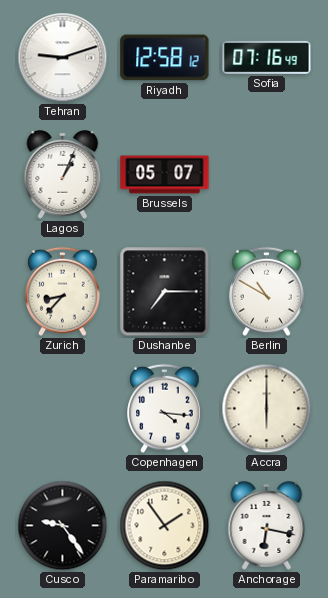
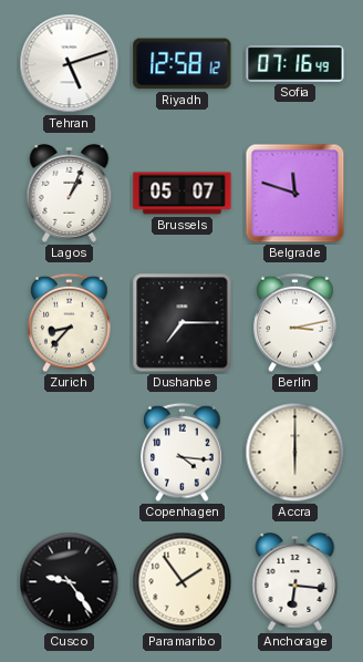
Tehran: 9:12 -> 5:12
Belgrade: none -> 11:48
Berlin: 10:50 -> 3:13
Anchorage: 6:17 -> 6:16
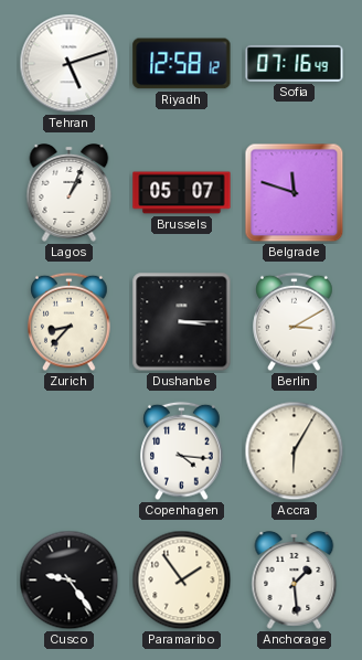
Dushanbe: 7:15 -> 3:15
Berlin: 3:13 -> 3:10
Accra: 6:00 -> 6:05
Anchorage: 6:16 -> 1:29
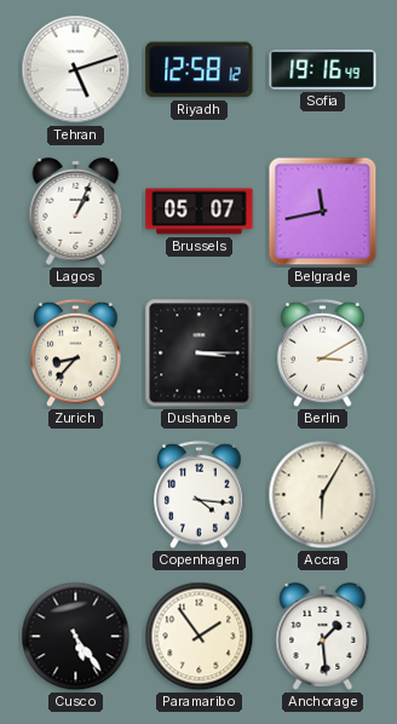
Sofia: 07:16 -> 19:16
Belgrade: 11:48 -> 11:43
Cusco: 9:24 -> 5:24
